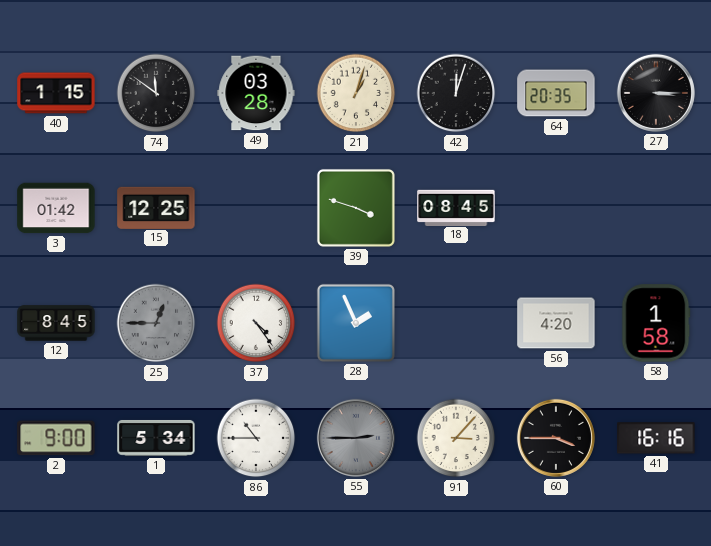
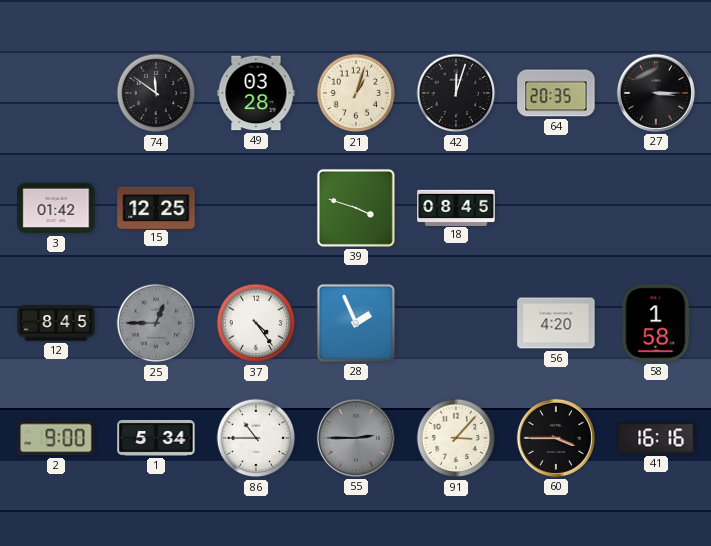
40: 1:15 -> none
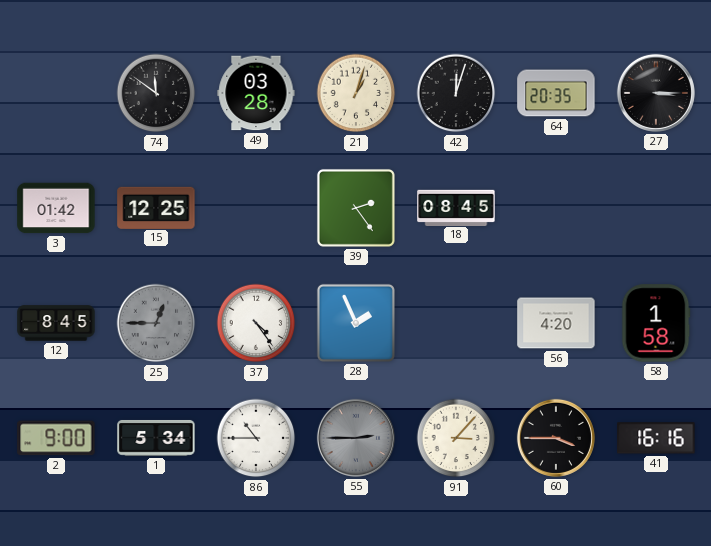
39: 3:48 -> 2:24
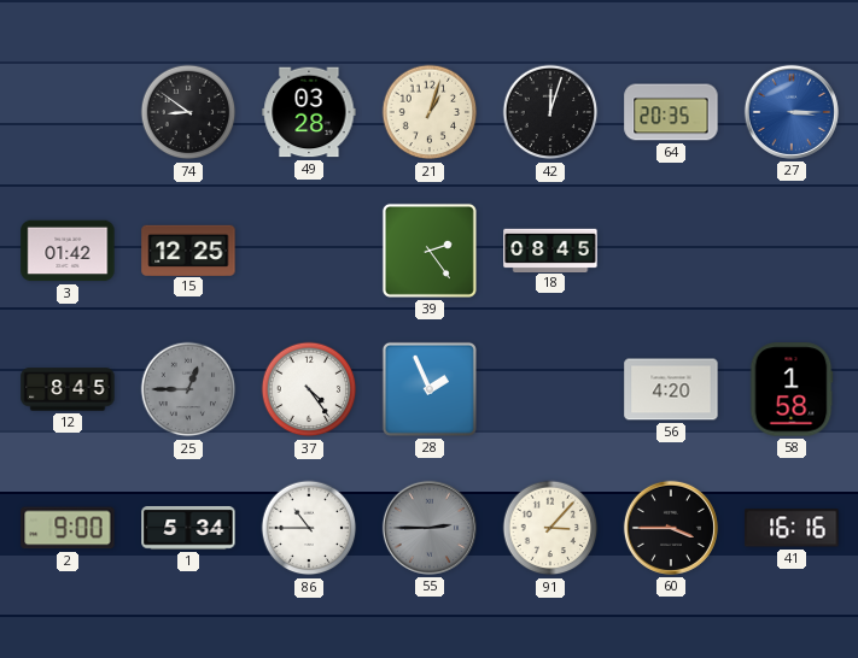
74: 11:51 -> 8:51
27 dial: black -> blue
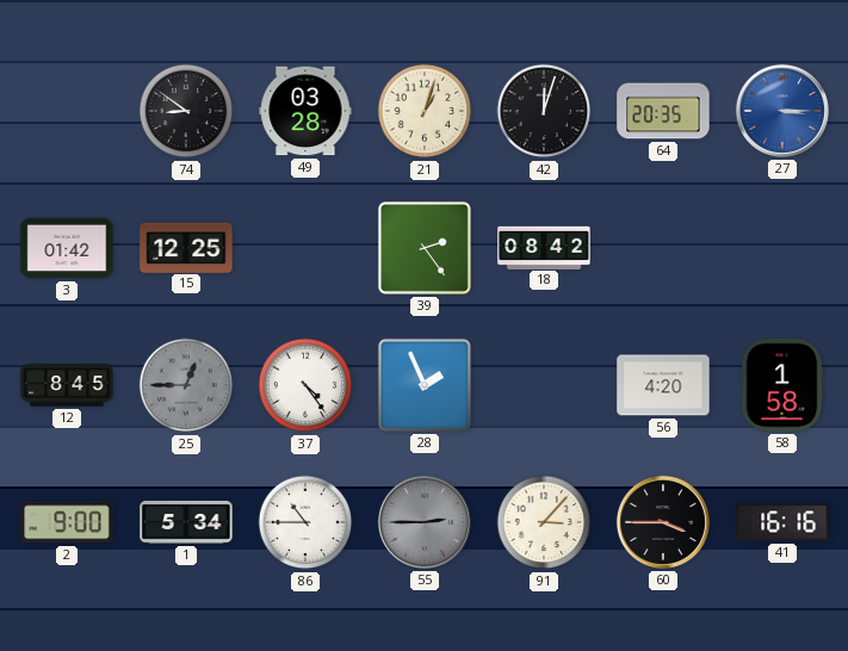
18: 08:45 -> 08:42
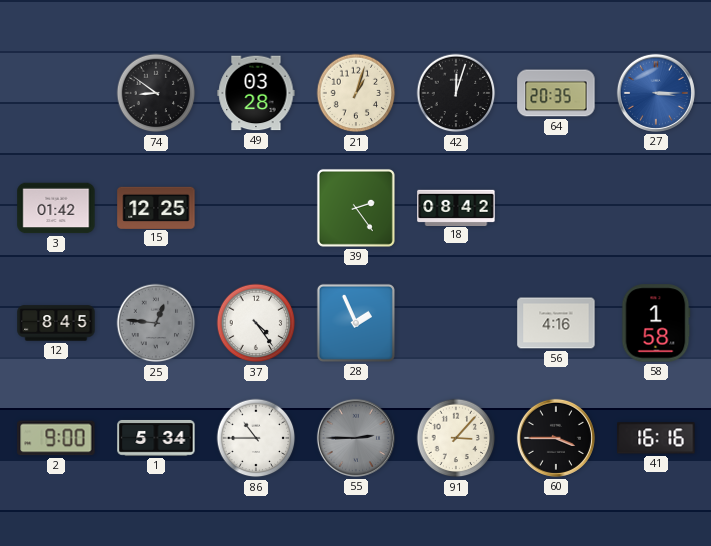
25: 12:45 -> 12:46
56: 4:20 -> 4:16
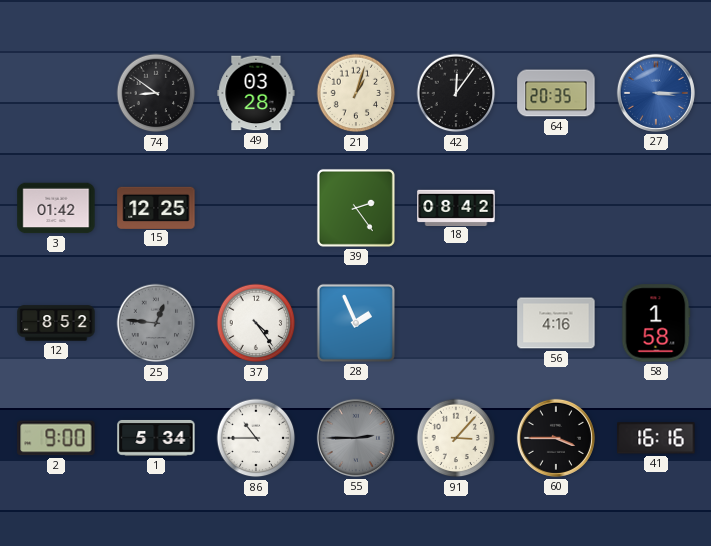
42: 12:03 -> 12:06
12: 8:45 -> 8:52
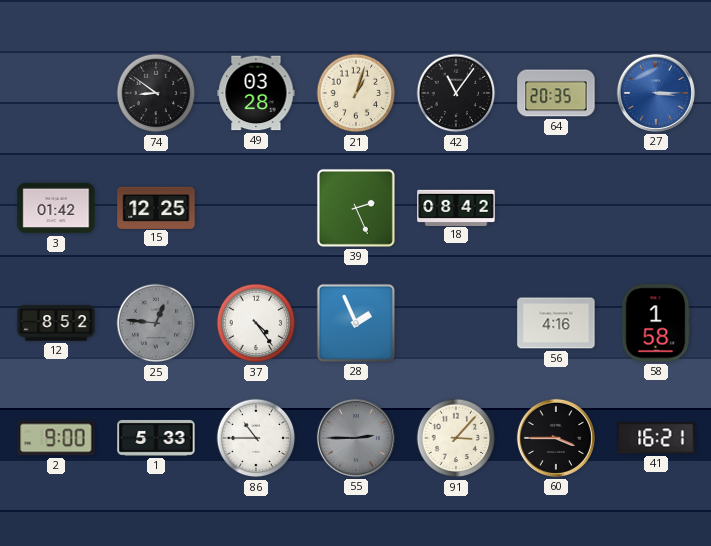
42: 12:06 -> 11:06
39: 2:24 -> 2:26
1: 5:34 -> 5:33
41: 16:16 -> 16:21
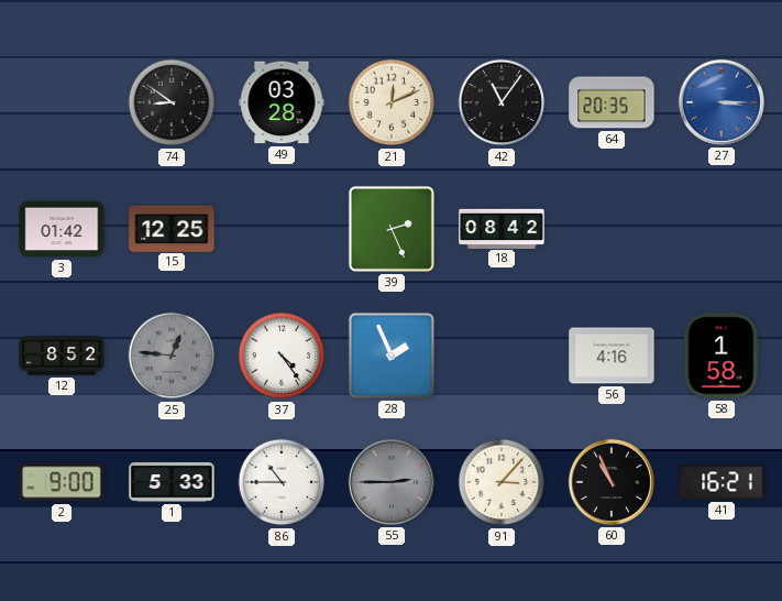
21: 1:03 -> 12:11
60: 3:45 -> 10:56
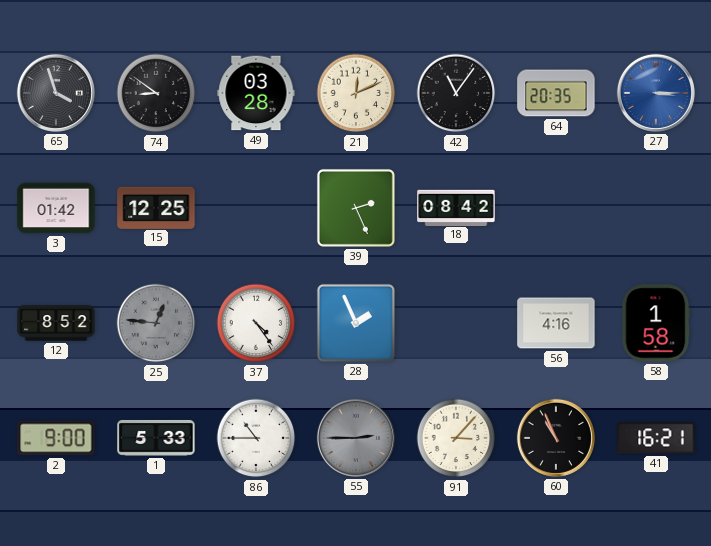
65: none -> 3:57
